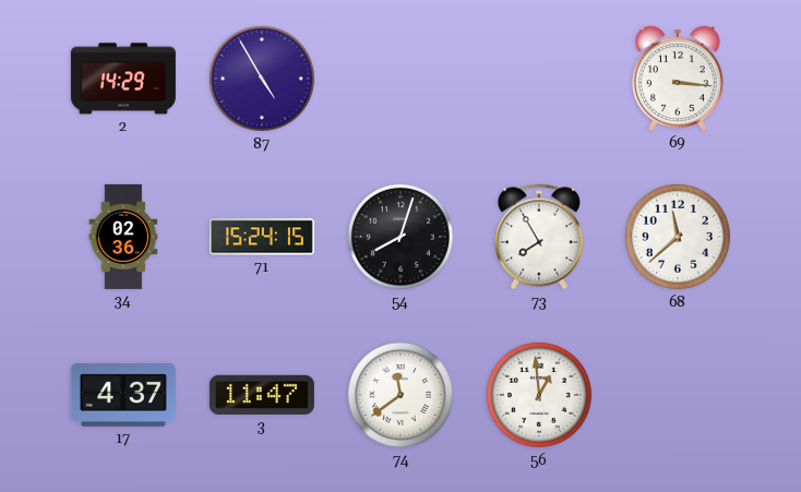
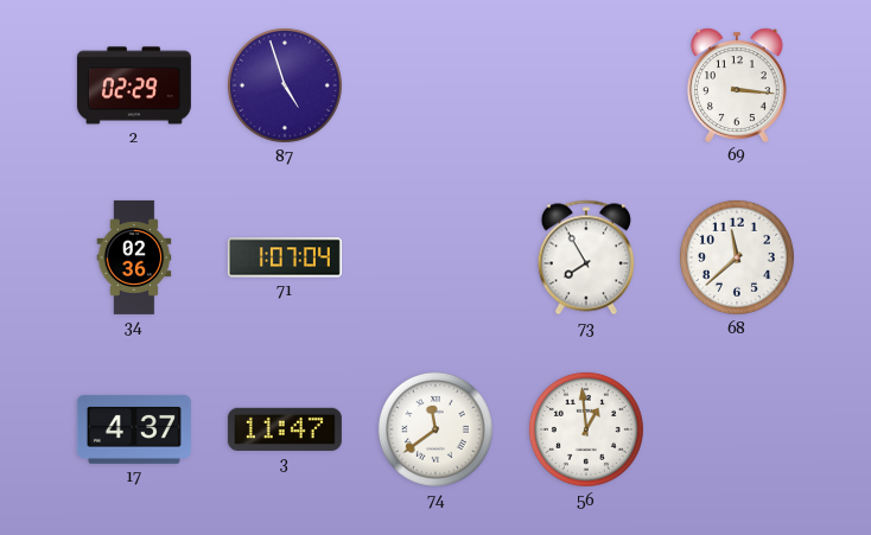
2: 14:29 -> 02:29
87: 4:55 -> 4:57
71: 15:24 -> 1:07
54: 8:03 -> none
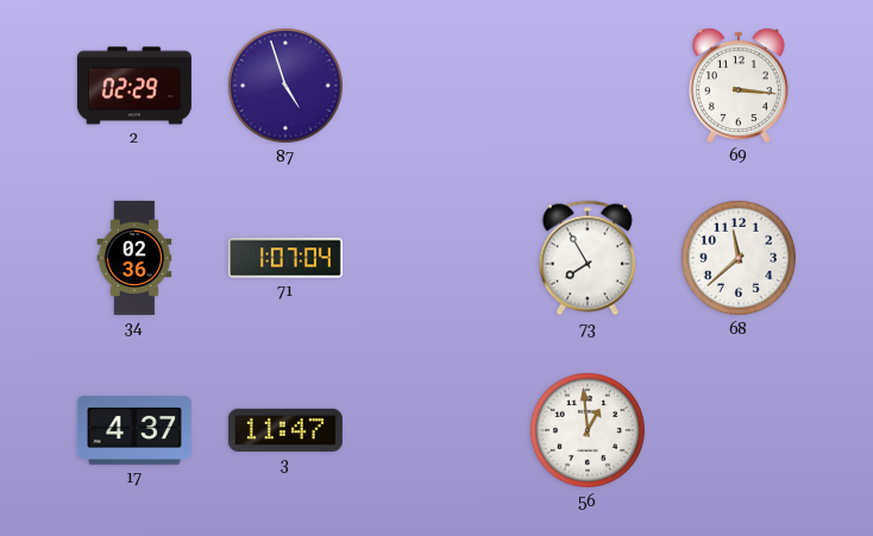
74: 11:39 -> none
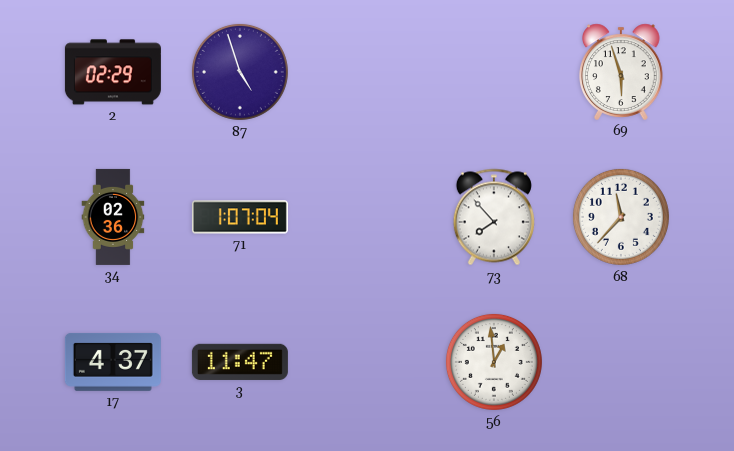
69: 3:16 -> 5:57
73: 7:55 -> 7:53
68: 11:38 -> 11:37
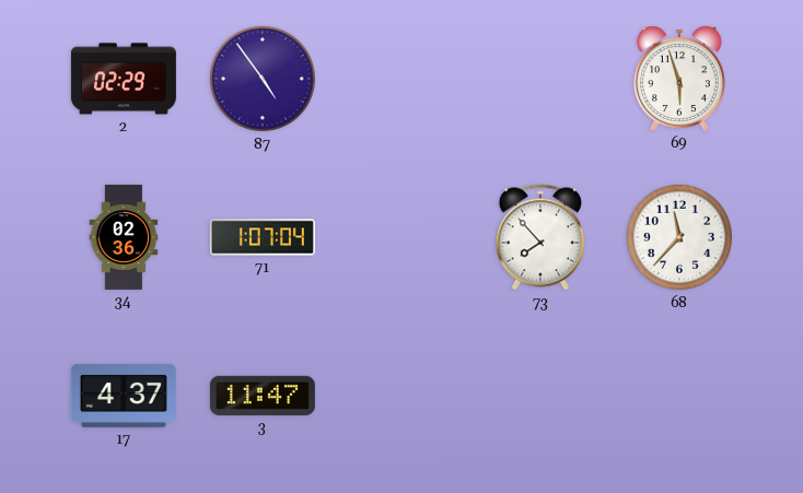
87: 4:57 -> 4:54
56: 12:59 -> none
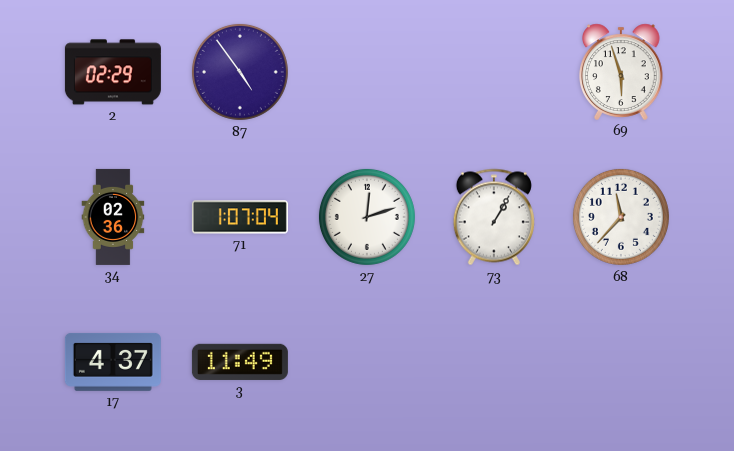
27: none -> 12:12
73: 7:53 -> 1:05
3: 11:47 -> 11:49
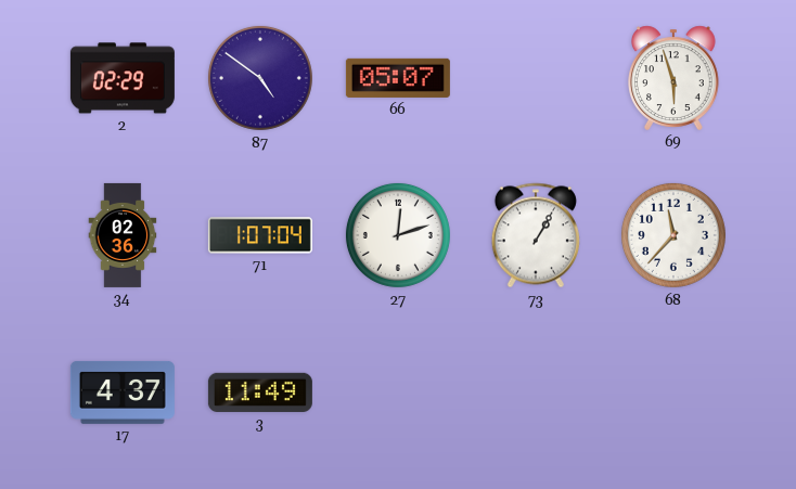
87: 4:54 -> 4:51
66: none -> 05:07
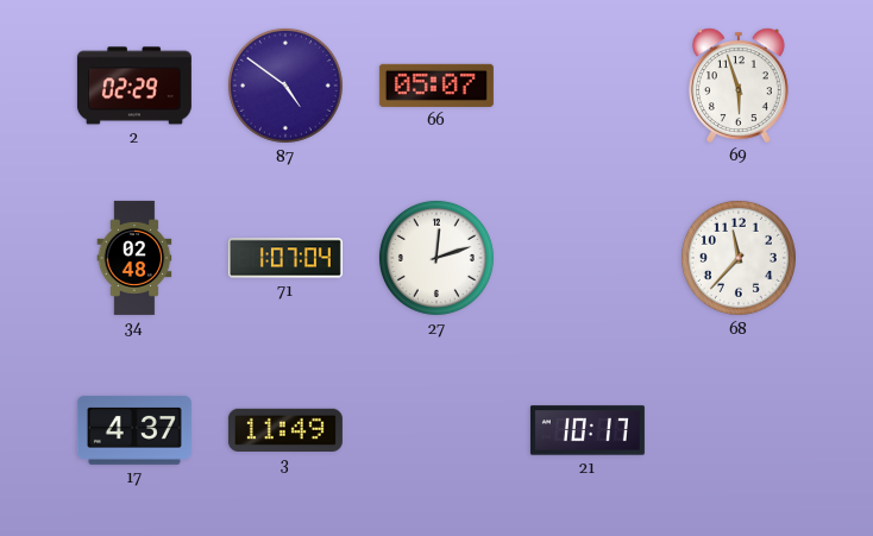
34: 02:36 -> 02:48
73: 1:05 -> none
21: none -> 10:17
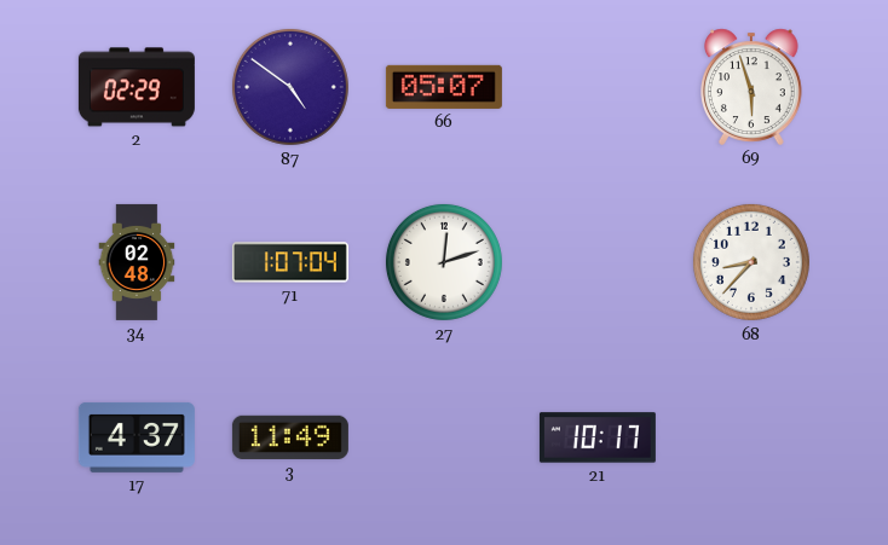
68: 11:37 -> 8:37
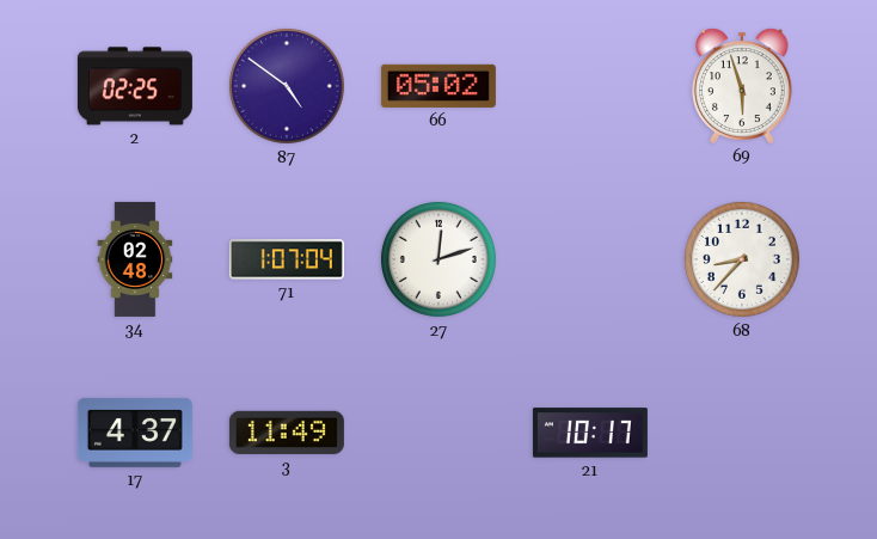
2: 02:29 -> 02:25
66: 05:07 -> 05:02
